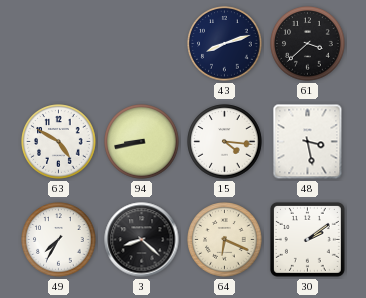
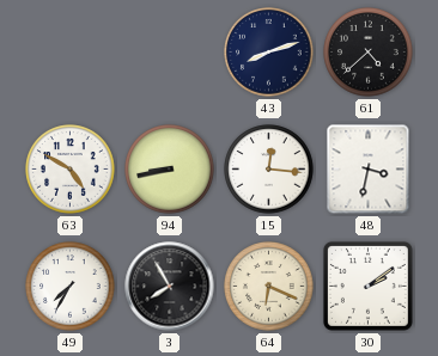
61: 3:38 -> 4:38
15: 4:16 -> 12:16
48: 3:28 -> 3:32
3: 8:22 -> 7:55
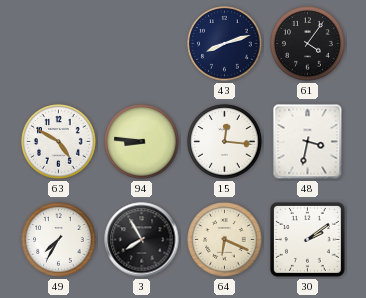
61: 4:38 -> 4:06
94: 8:43 -> 8:46
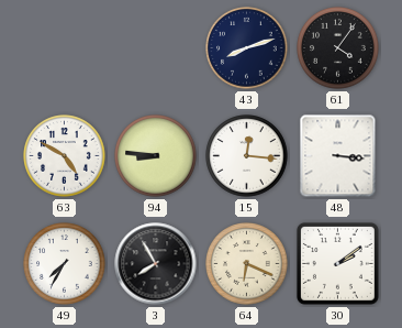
48: 3:32 -> 3:16
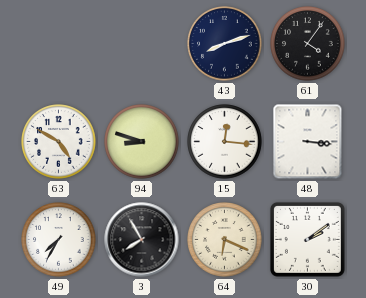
94: 8:46 -> 8:48
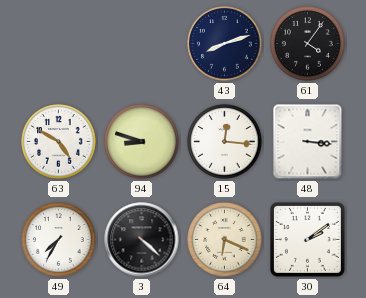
3: 7:55 -> 4:22
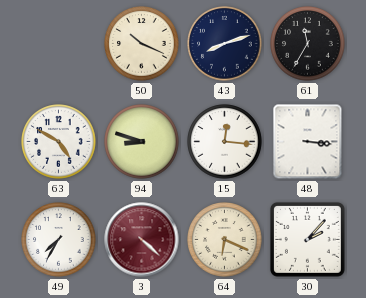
50: none -> 10:19
61: 4:06 -> 11:35
3 dial: black -> burgundy
30: 2:09 -> 2:07
